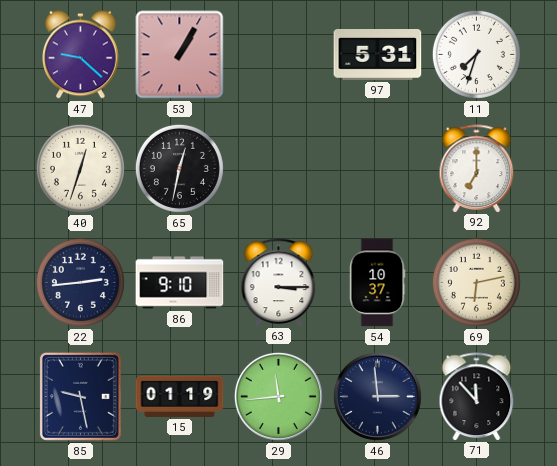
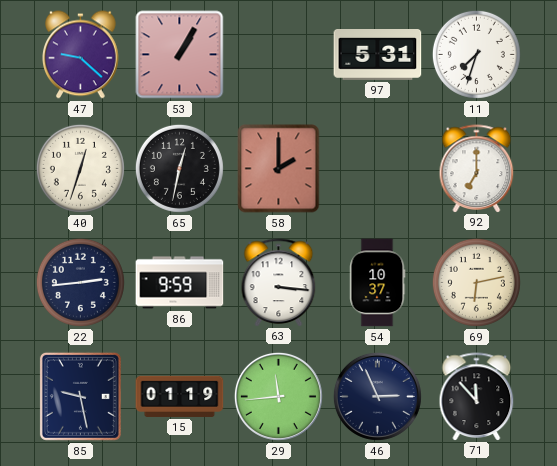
58: none -> 2:00
86: 9:10 -> 9:59
63: 3:15 -> 3:16
46: 2:59 -> 2:56
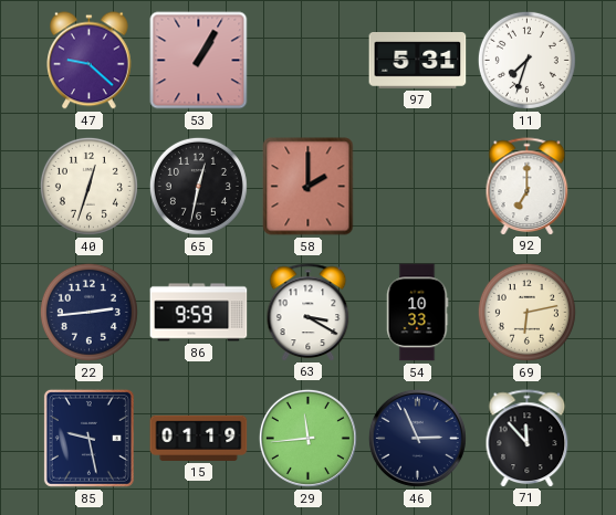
63: 3:16 -> 3:20
54: 10:37 -> 10:33
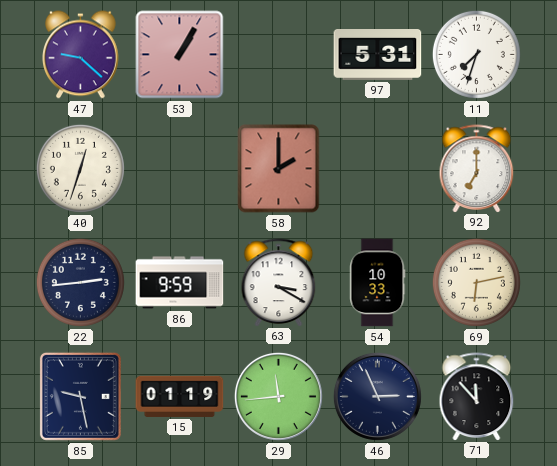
65: 12:32 -> none
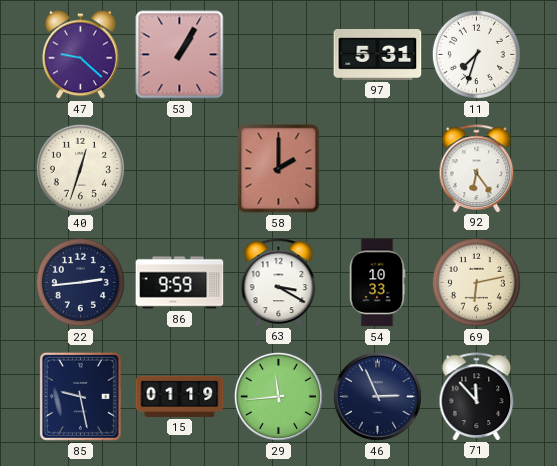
92: 7:00 -> 6:24
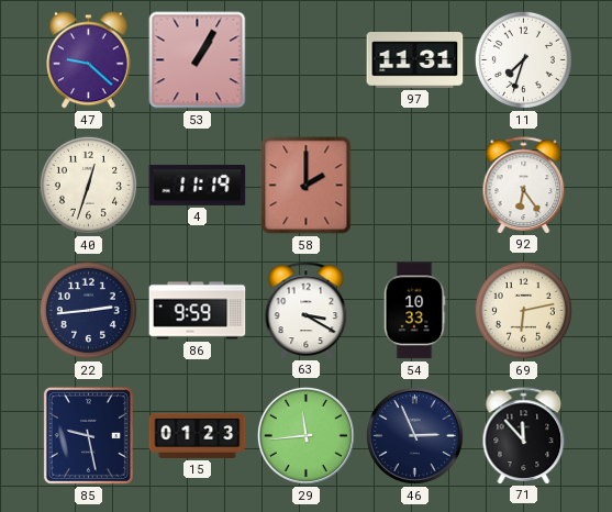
97: 5:31 -> 11:31
4: none -> 11:19
15: 01:19 -> 01:23
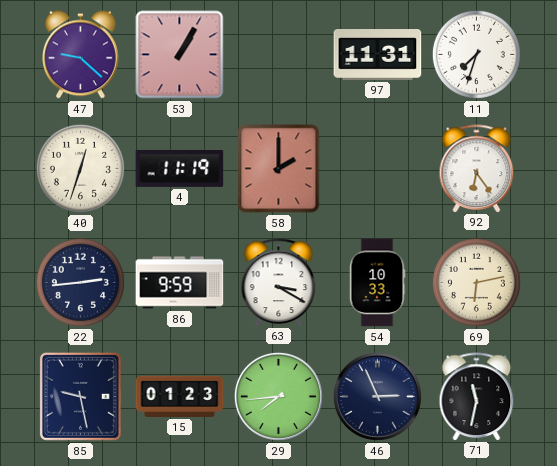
29: 11:44 -> 7:44
71: 11:53 -> 11:32
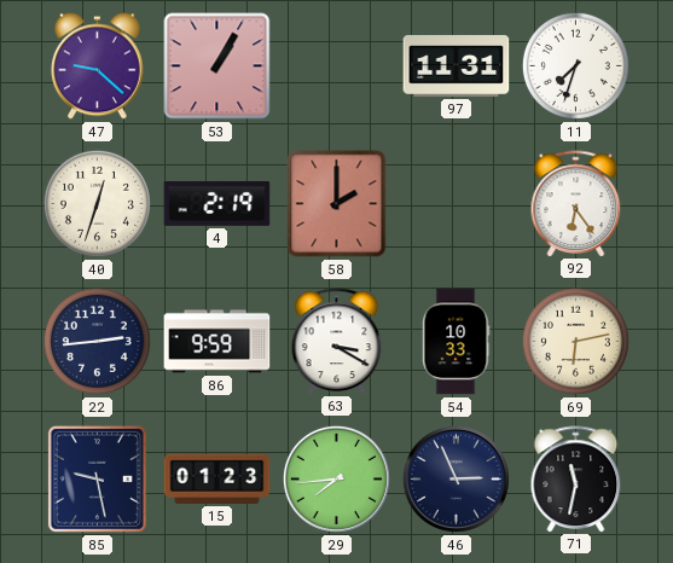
4: 11:19 -> 2:19
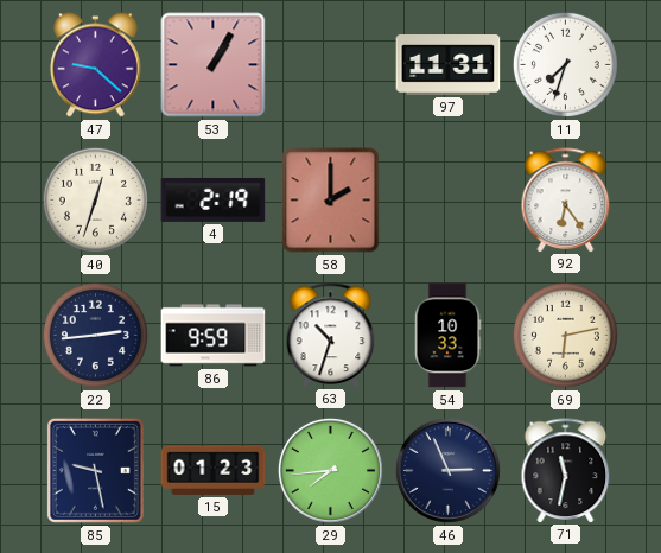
63: 3:20 -> 10:33
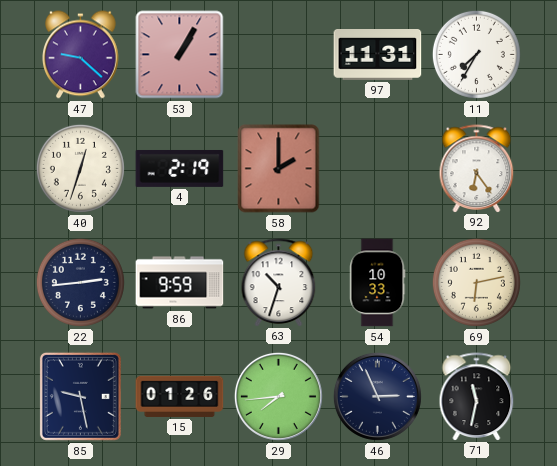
11: 7:33 -> 7:35
15: 01:23 -> 01:26
